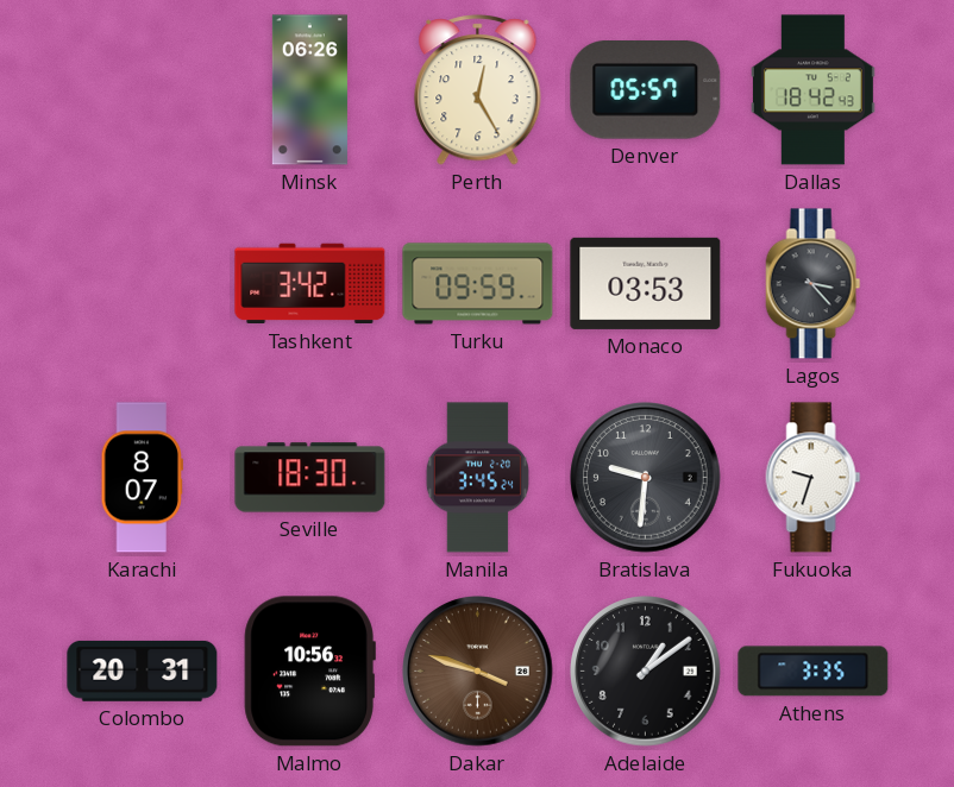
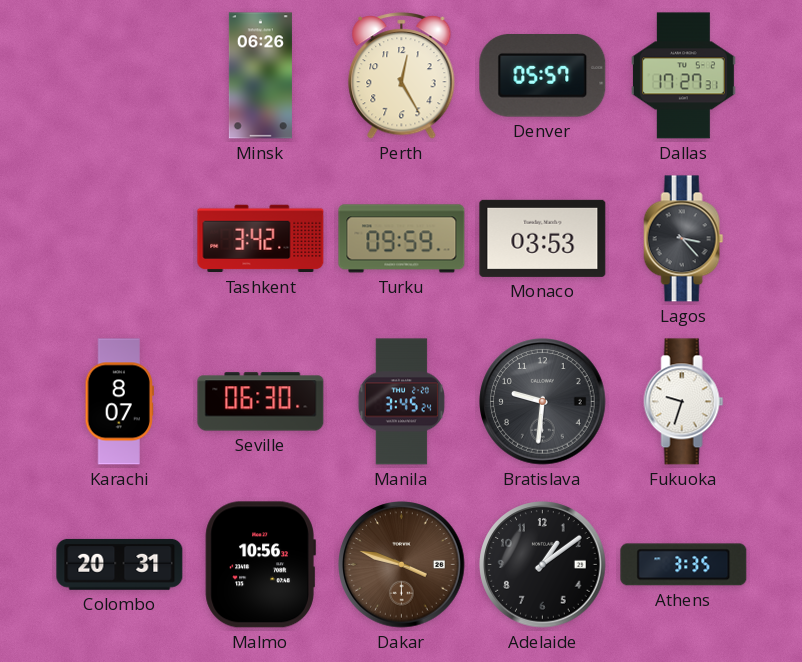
Dallas: 18:42 -> 17:27
Seville: 18:30 -> 06:30
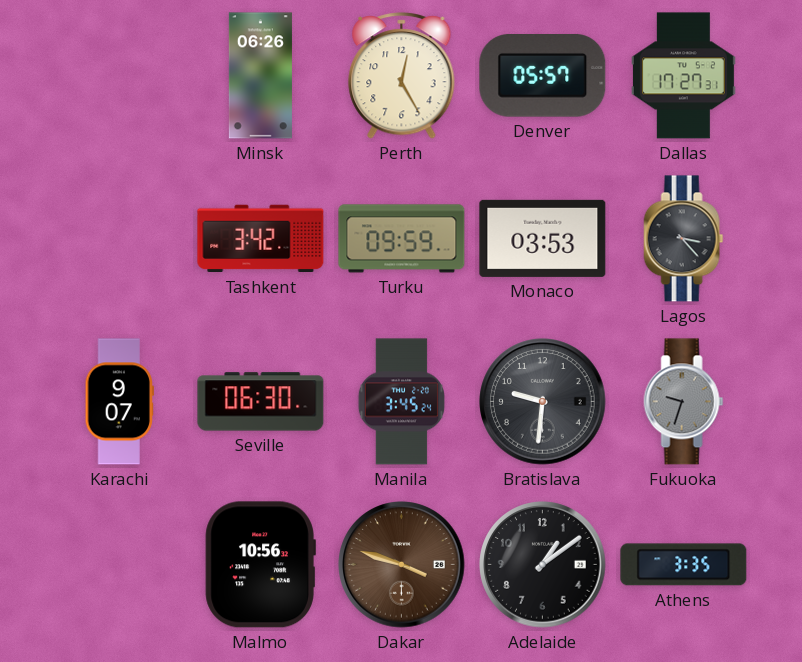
Karachi: 8:07 -> 9:07
Fukuoka dial: white -> grey
Colombo: 20:31 -> none
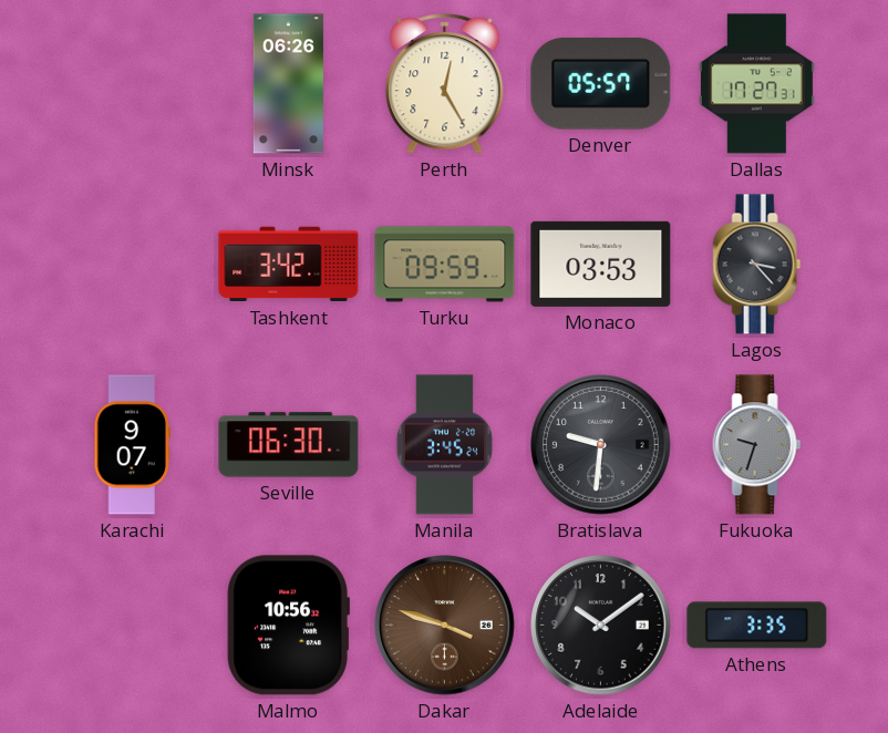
Adelaide: 1:09 -> 10:09
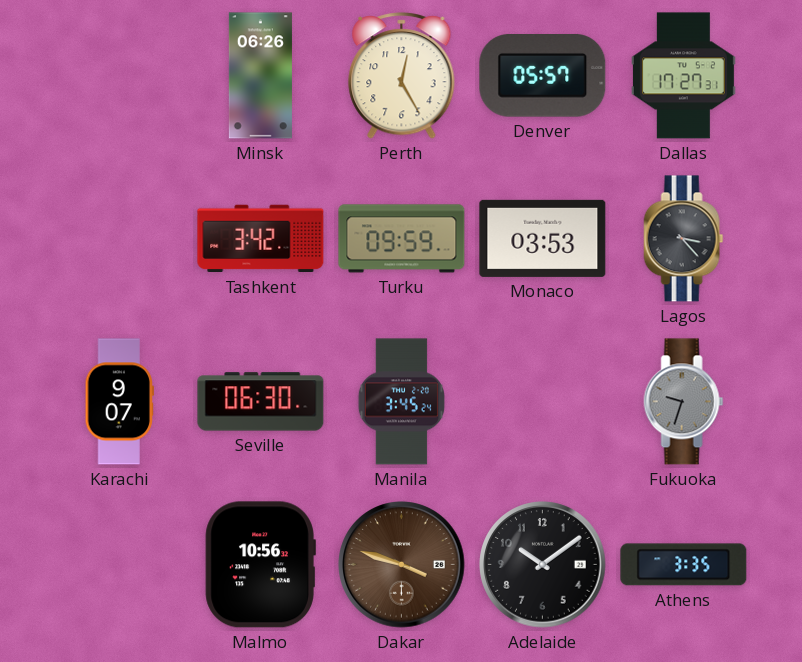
Bratislava: 9:31 -> none
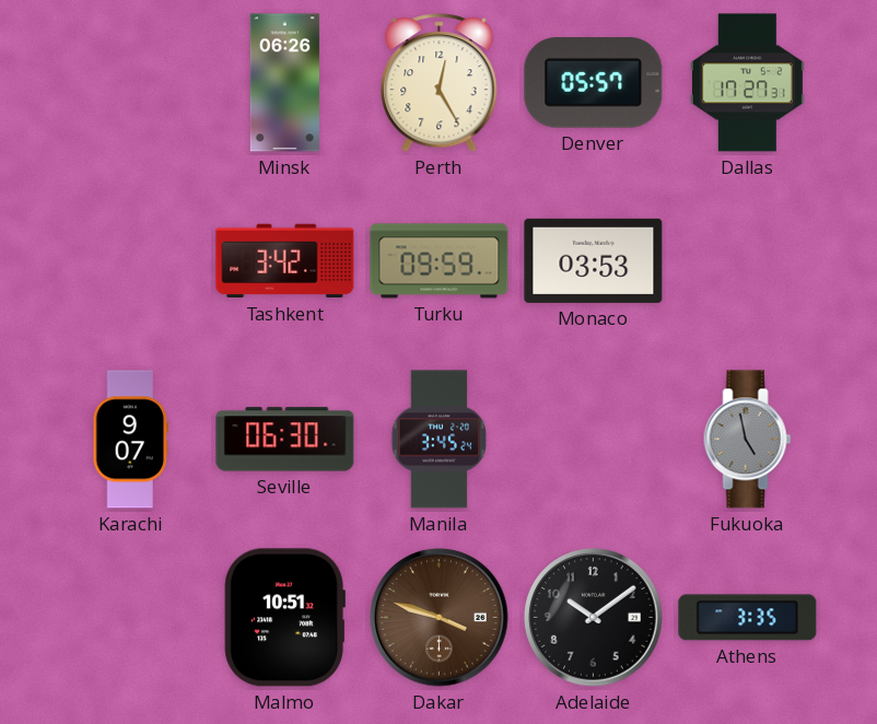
Lagos: 3:23 -> none
Fukuoka: 9:33 -> 4:58
Malmo: 10:56 -> 10:51
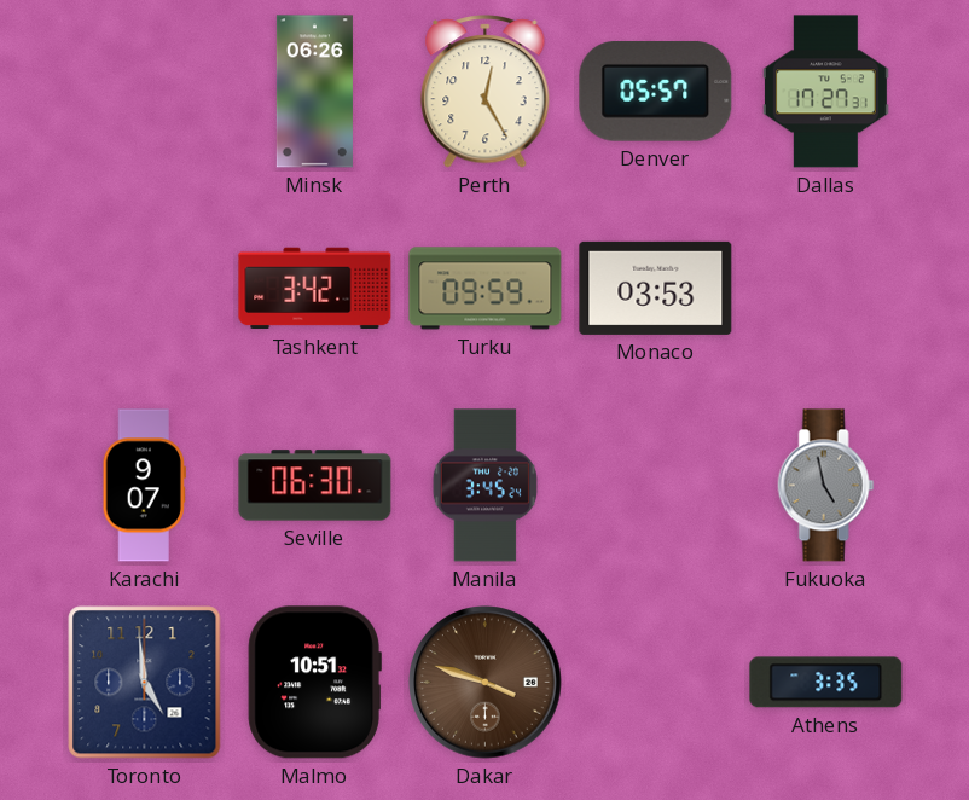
Toronto: none -> 4:59
Adelaide: 10:09 -> none
